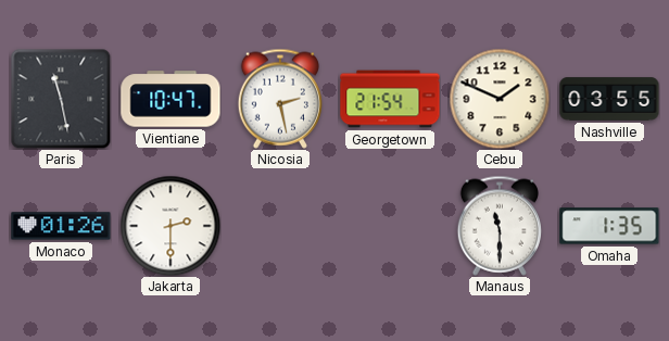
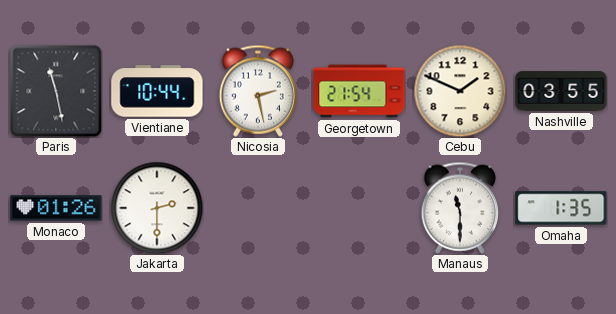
Vientiane: 10:47 -> 10:44
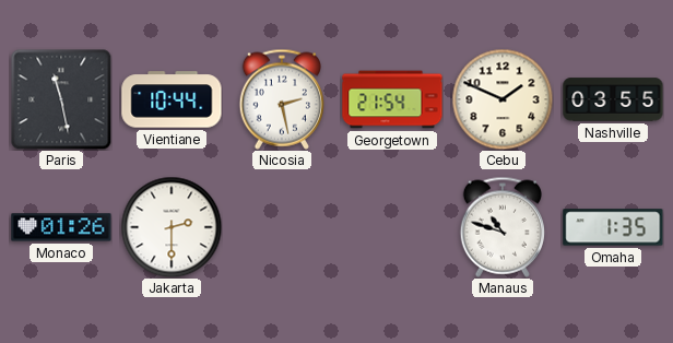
Manaus: 11:30 -> 10:48
